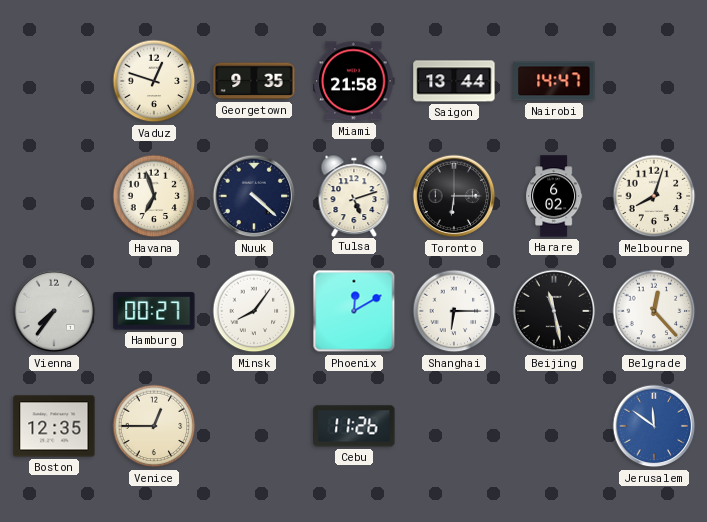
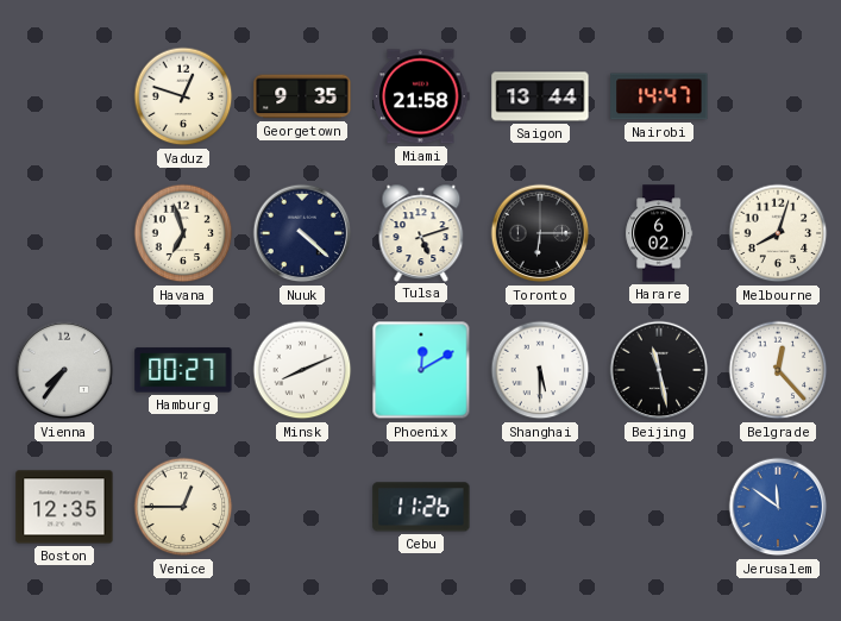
Minsk: 8:06 -> 8:11
Shanghai: 6:15 -> 5:30
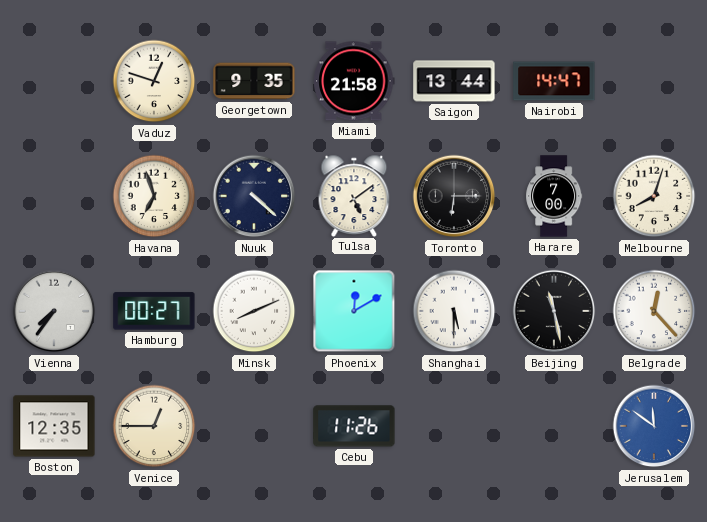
Tulsa: 5:12 -> 5:09
Harare: 6:02 -> 7:00
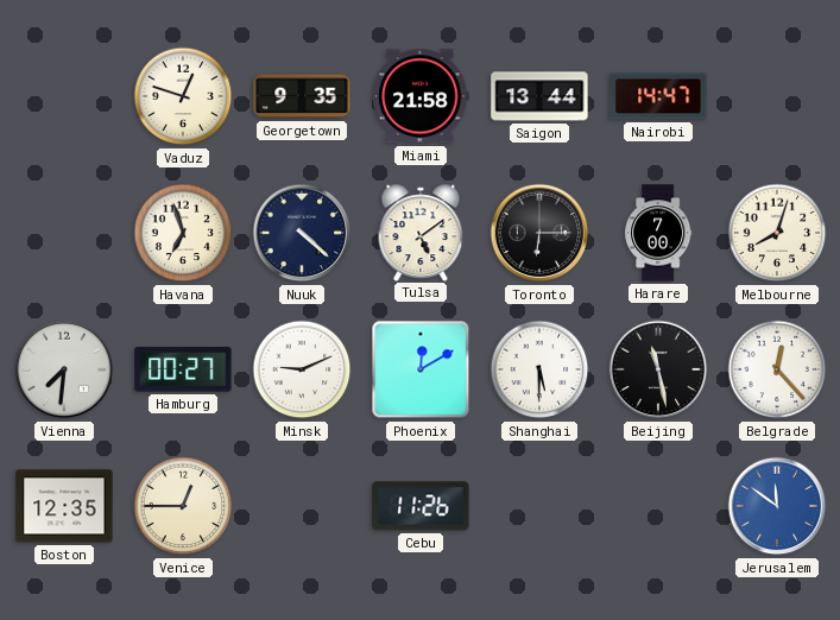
Vienna: 7:36 -> 7:31
Minsk: 8:11 -> 9:11
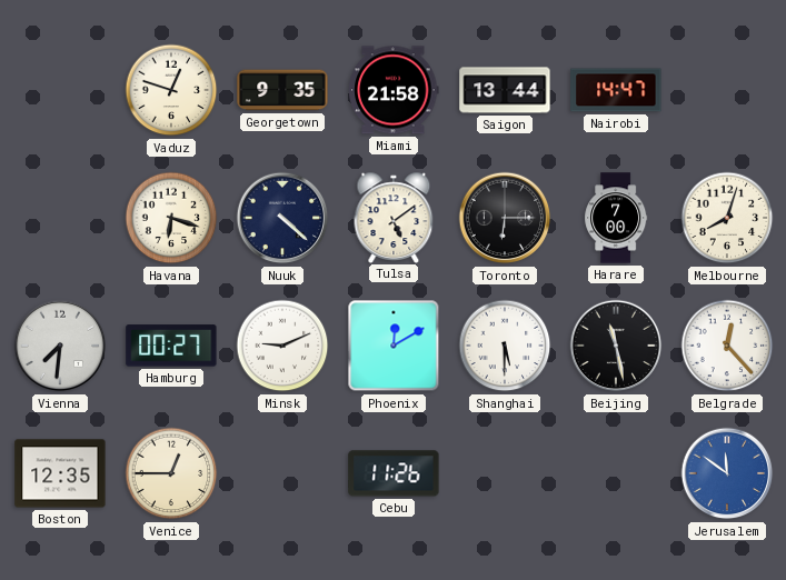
Havana: 6:57 -> 6:18
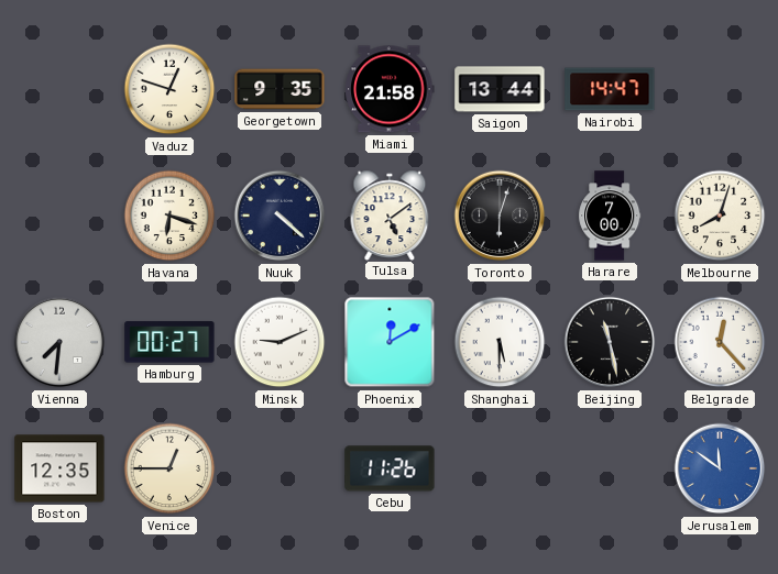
Toronto: 6:15 -> 6:03
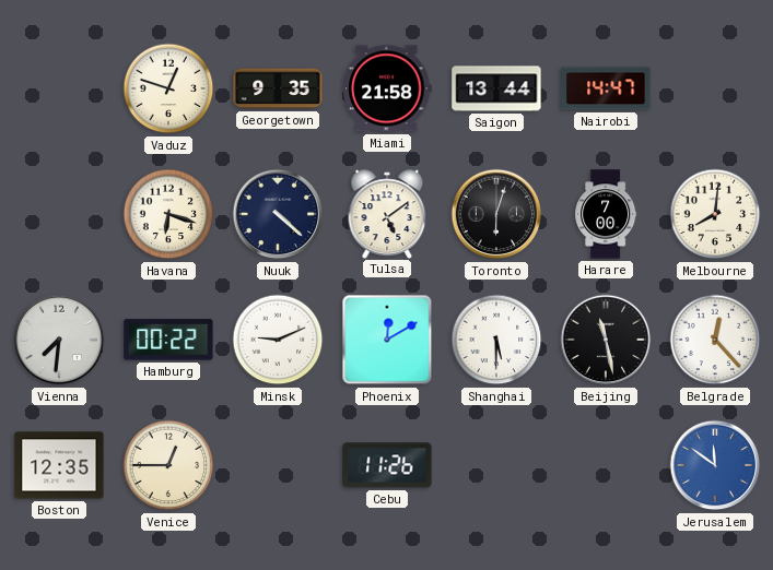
Melbourne: 8:03 -> 8:01
Hamburg: 00:27 -> 00:22
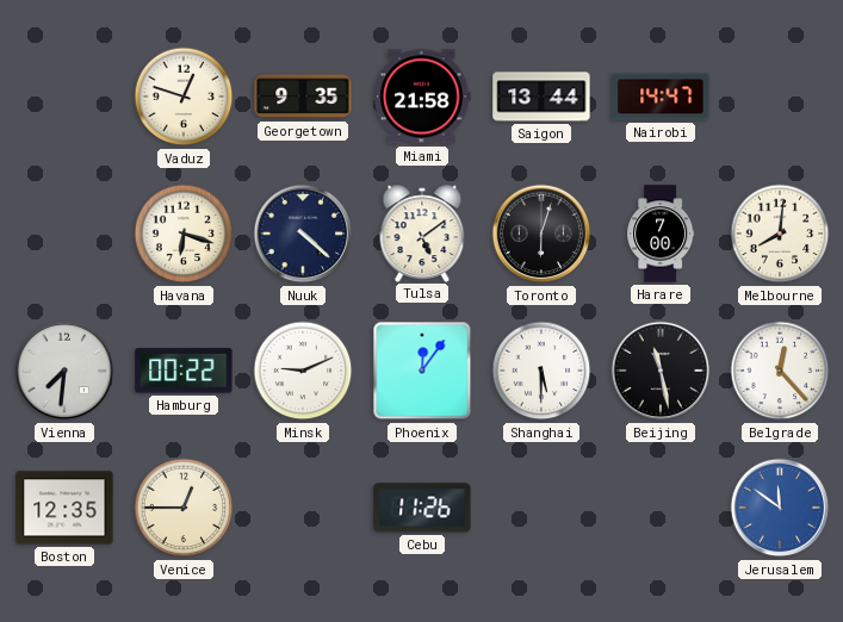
Phoenix: 12:10 -> 12:06
